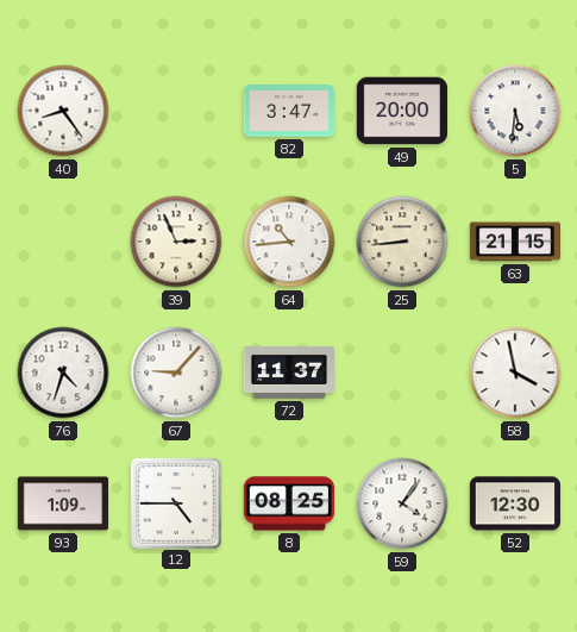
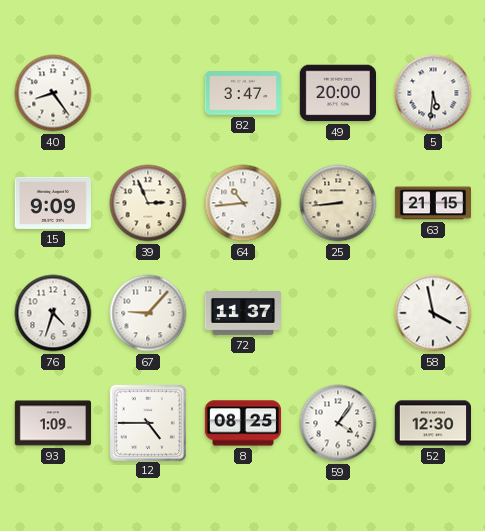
15: none -> 9:09
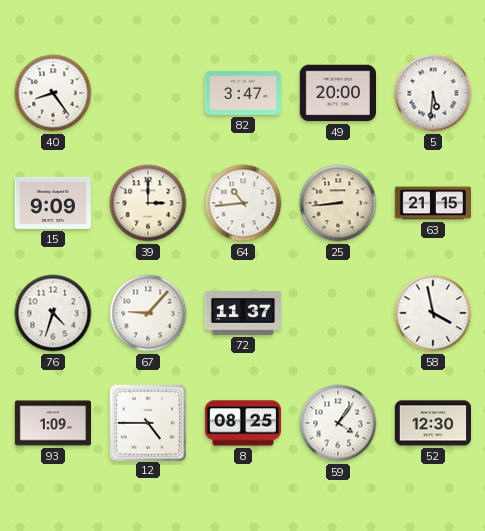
39: 2:56 -> 3:00
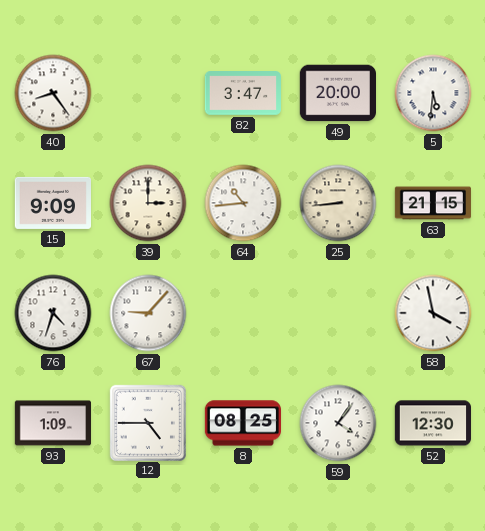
72: 11:37 -> none
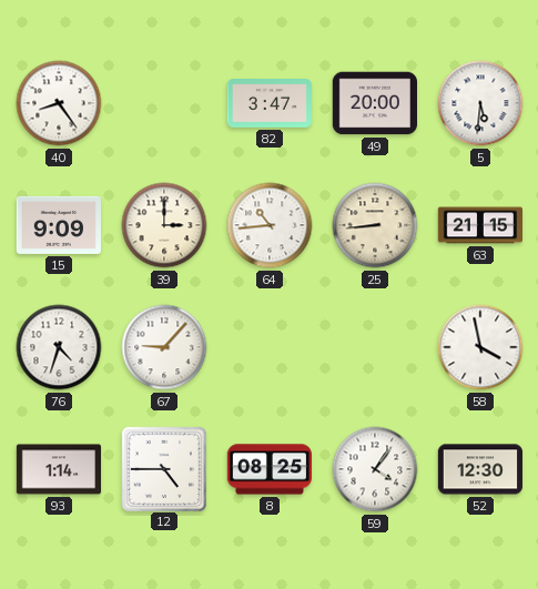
93: 1:09 -> 1:14
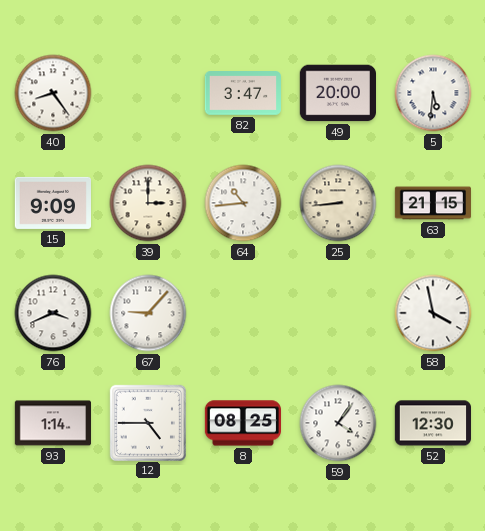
76: 4:33 -> 3:41
